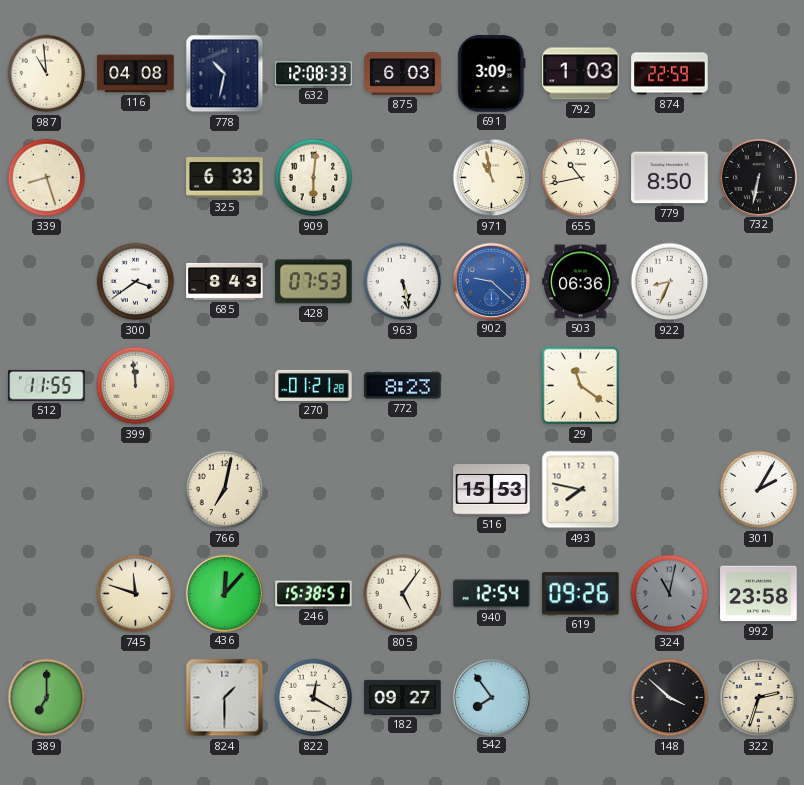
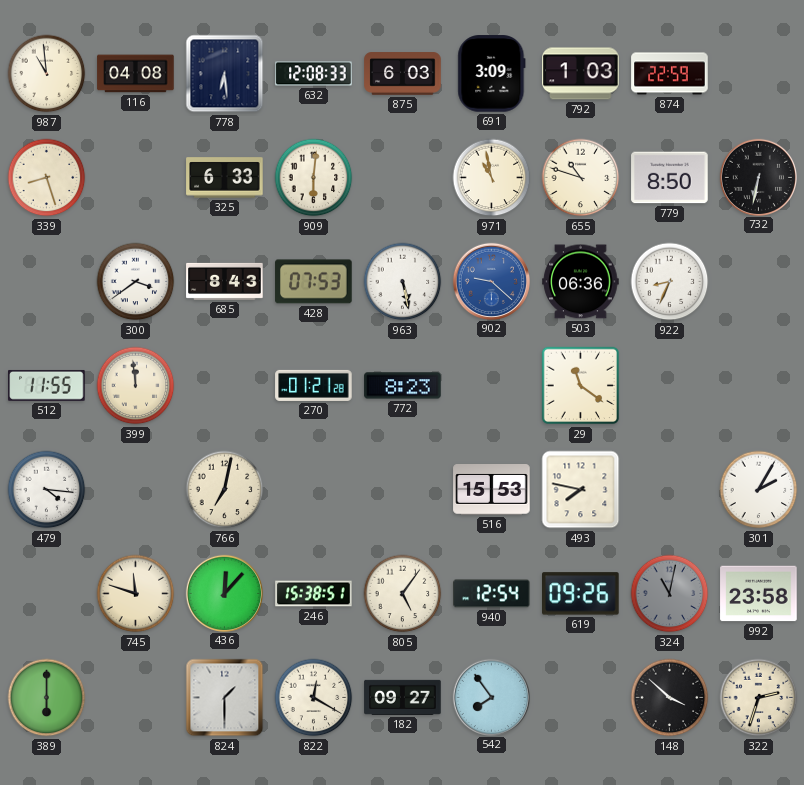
778: 10:32 -> 6:29
655: 10:43 -> 10:48
479: none -> 4:16
389: 7:00 -> 6:00
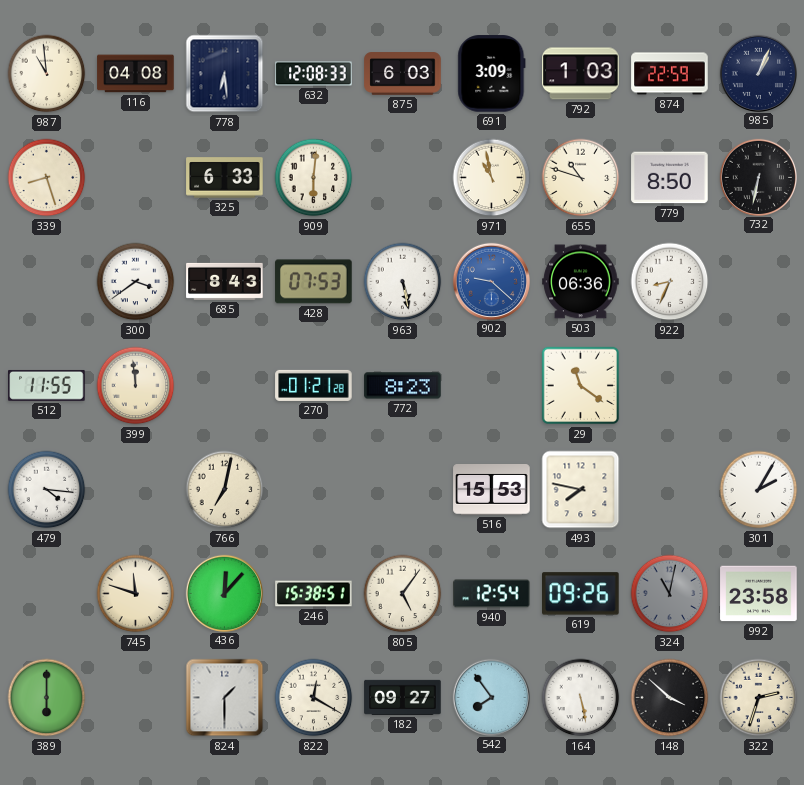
985: none -> 1:04
164: none -> 5:28
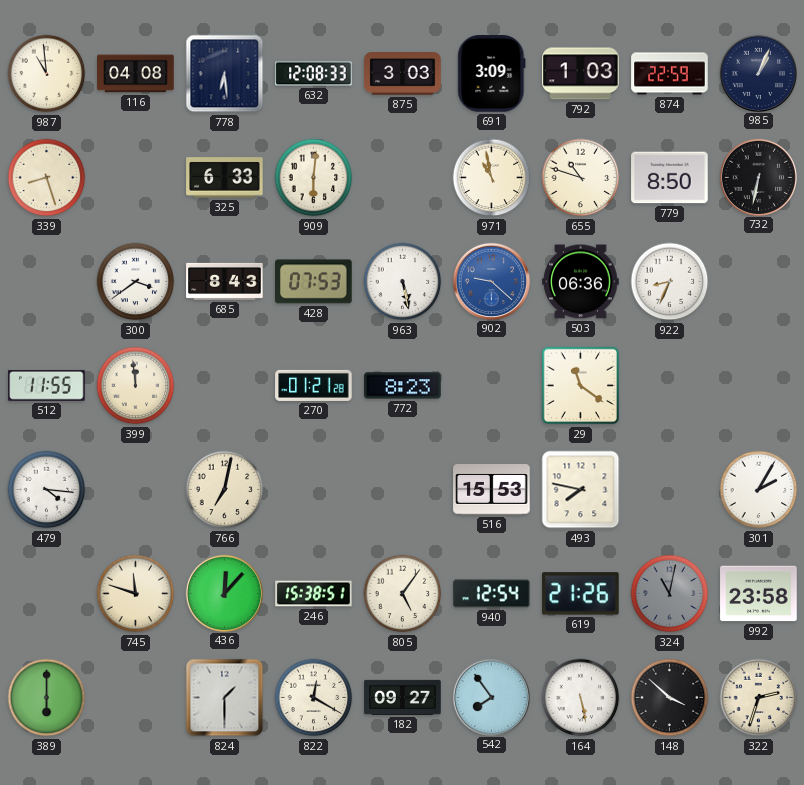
875: 6:03 -> 3:03
619: 09:26 -> 21:26
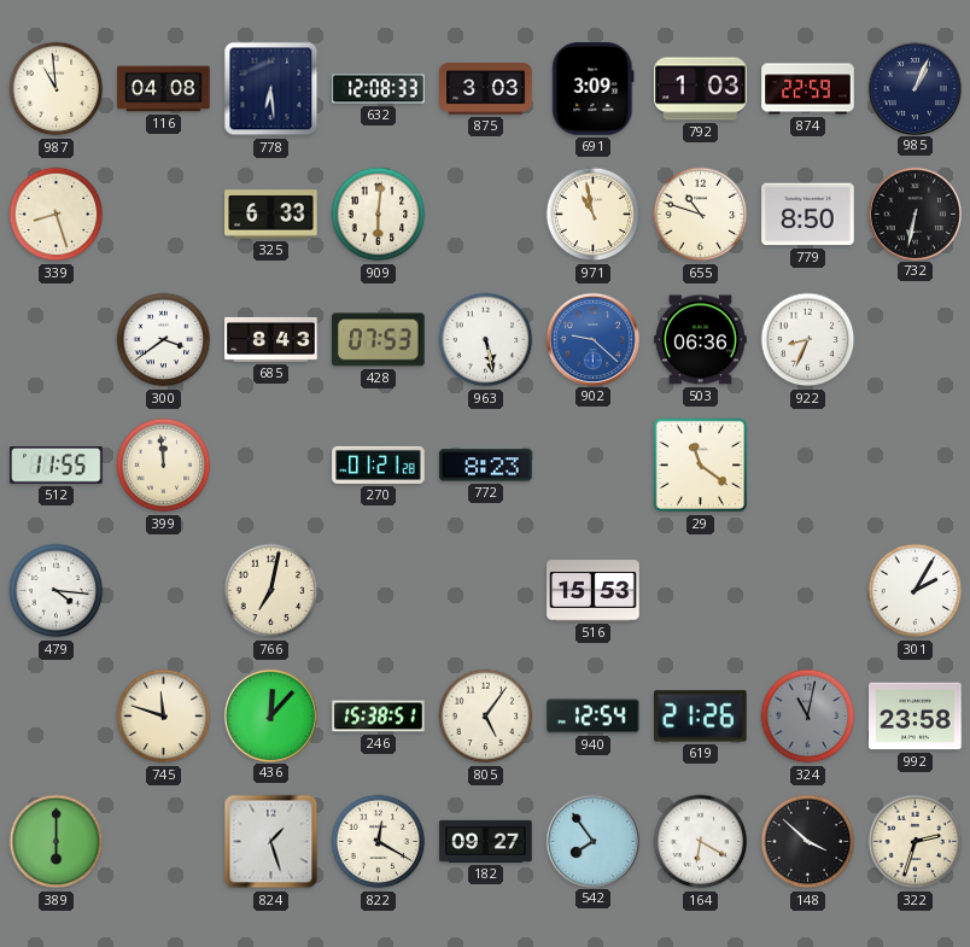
493: 7:47 -> none
824: 1:30 -> 1:27
164: 5:28 -> 6:20
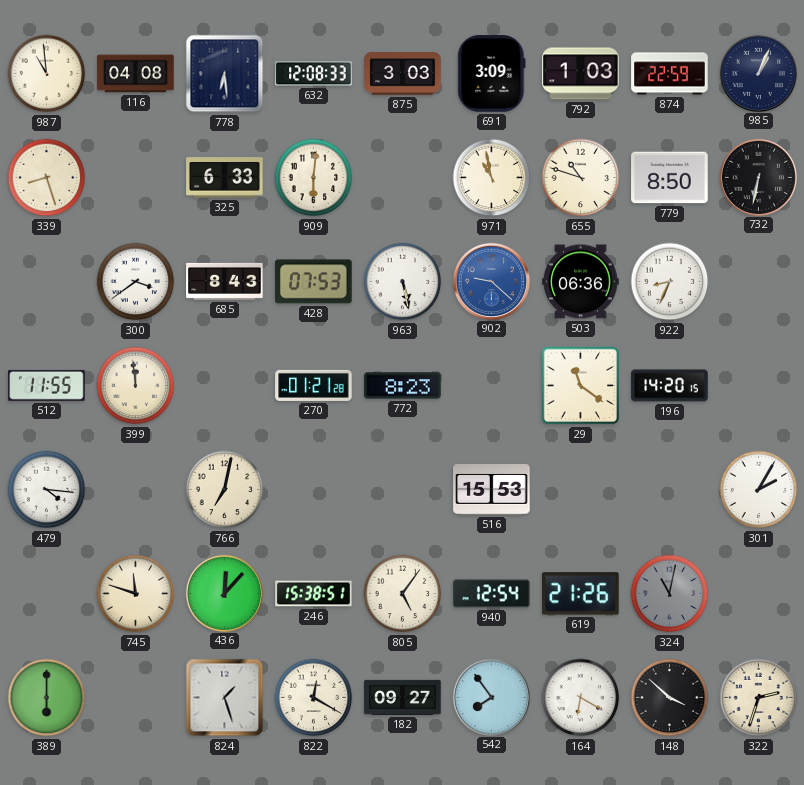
196: none -> 14:20
992: 23:58 -> none
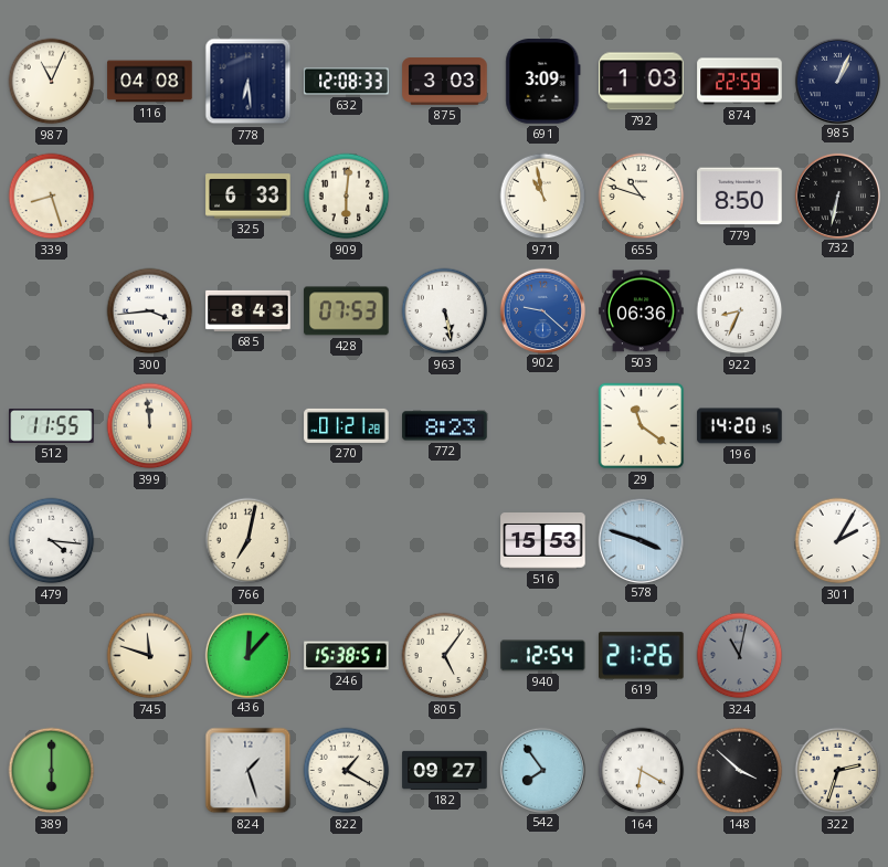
987: 10:59 -> 11:04
300: 3:39 -> 3:44
578: none -> 3:48
822: 12:20 -> 1:20
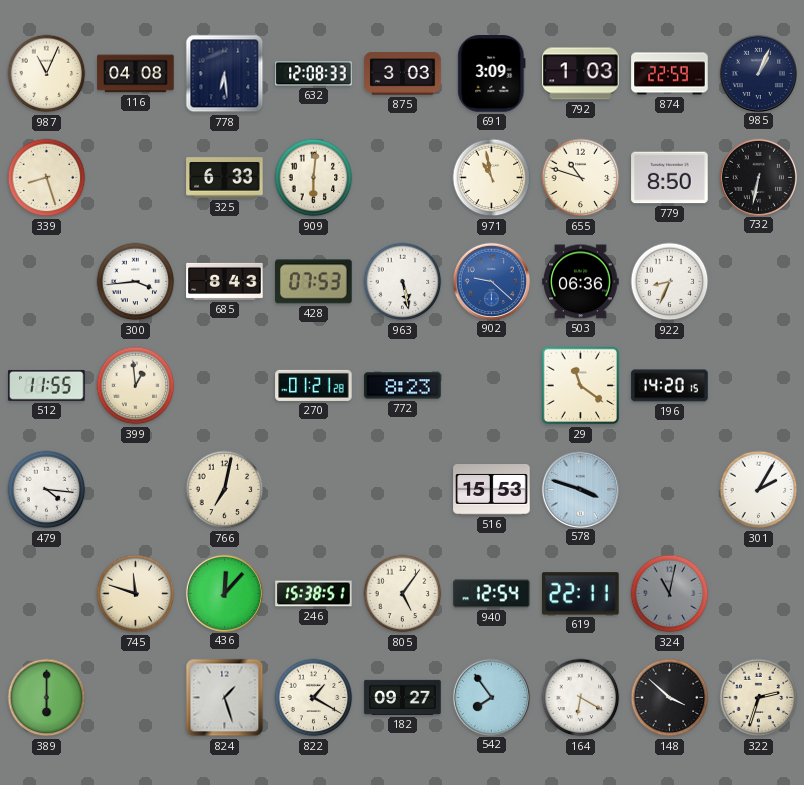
399: 11:59 -> 12:59
619: 21:26 -> 22:11
